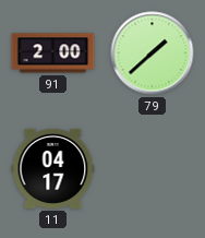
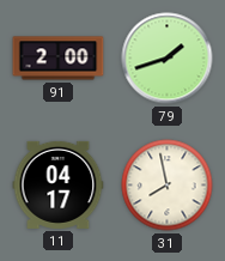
79: 1:38 -> 1:42
31: none -> 7:58
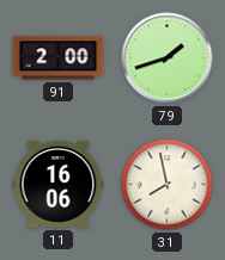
11: 04:17 -> 16:06
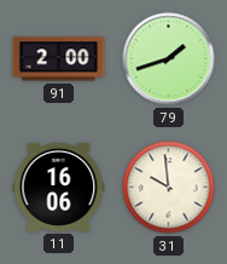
31: 7:58 -> 9:59
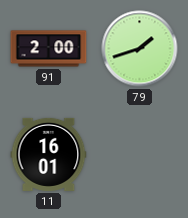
11: 16:06 -> 16:01
31: 9:59 -> none
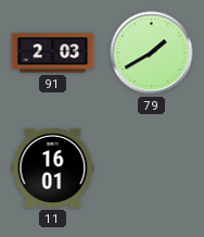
91: 2:00 -> 2:03
79: 1:42 -> 1:40
